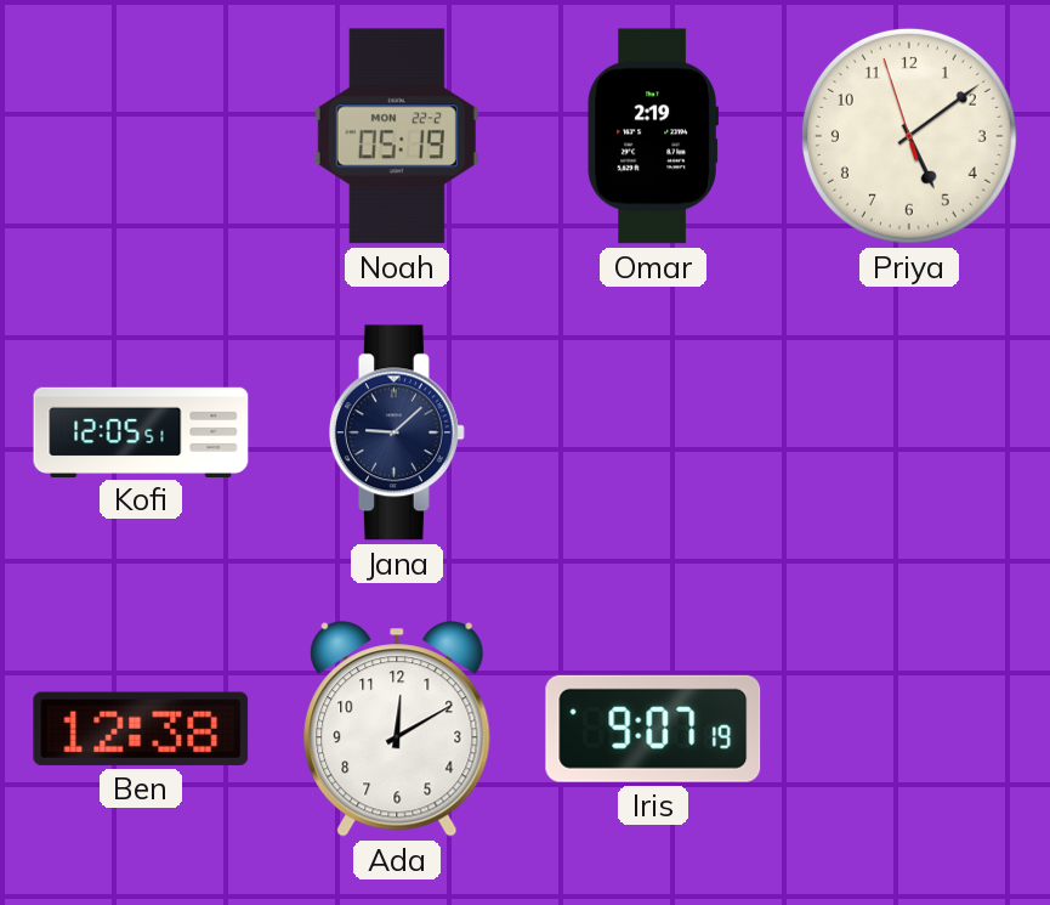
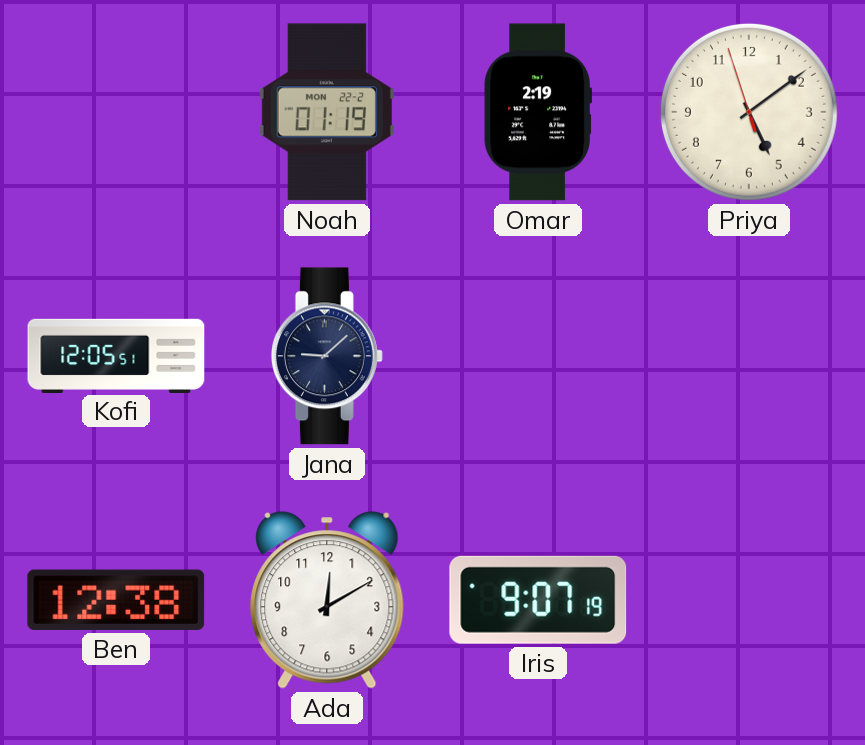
Noah: 05:19 -> 01:19
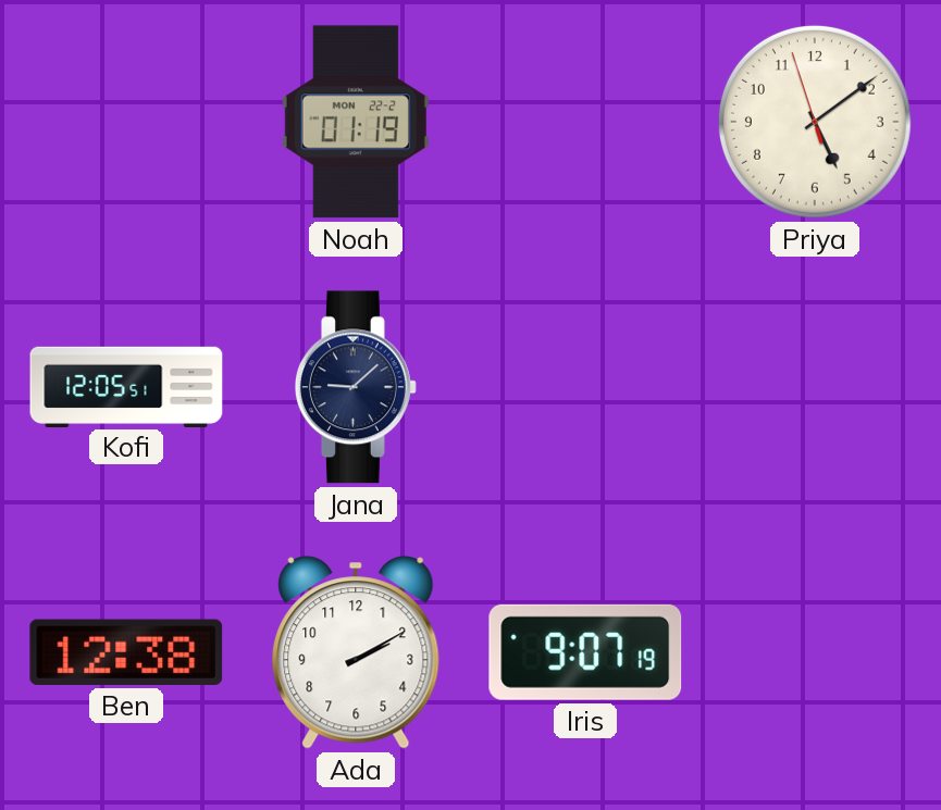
Omar: 2:19 -> none
Ada: 12:10 -> 2:10
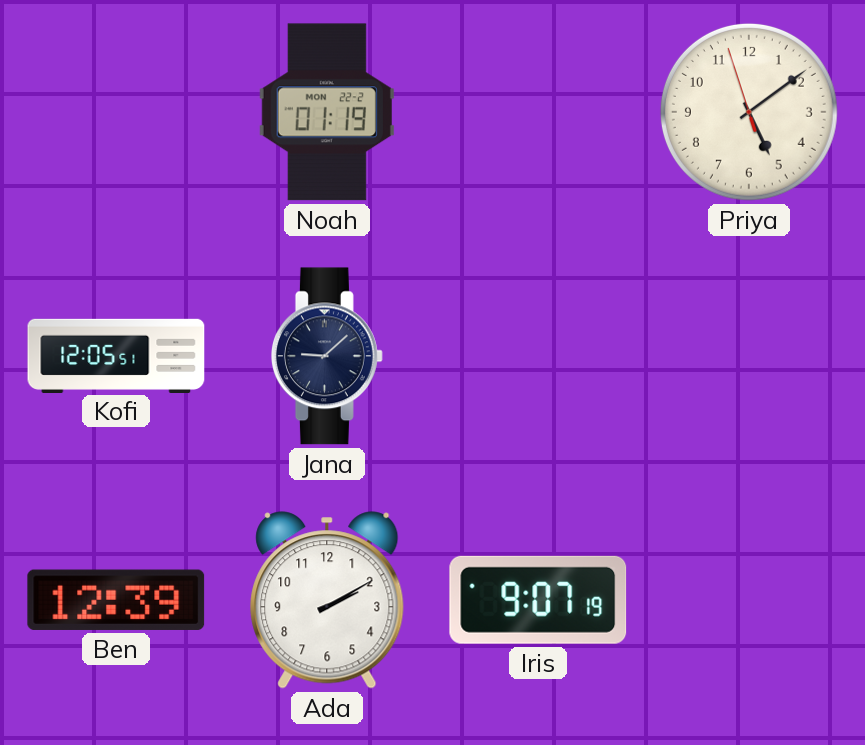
Ben: 12:38 -> 12:39
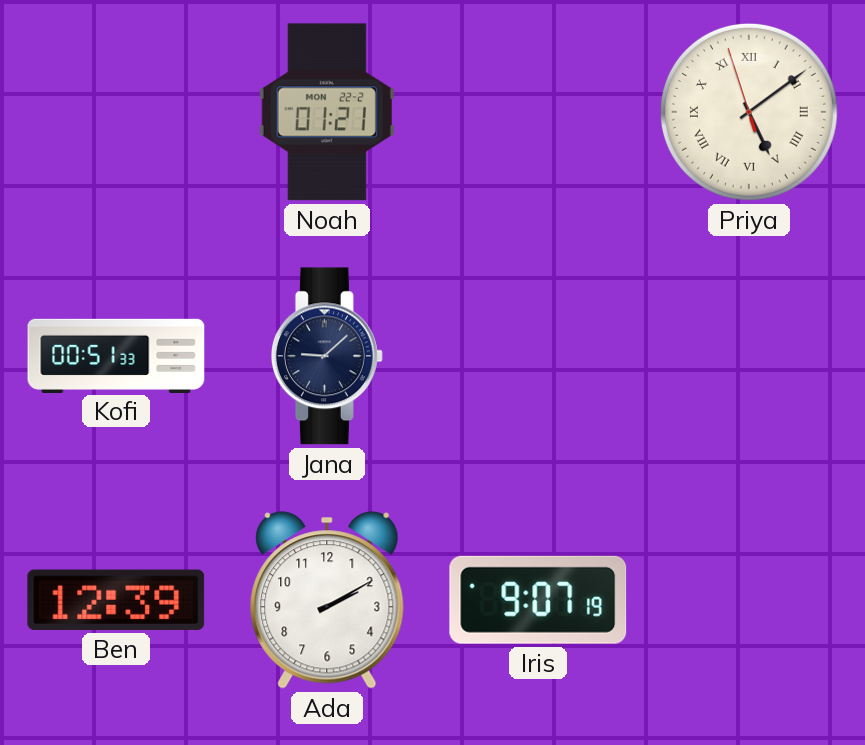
Noah: 01:19 -> 01:21
Priya numerals: Arabic -> Roman
Kofi: 12:05 -> 00:51
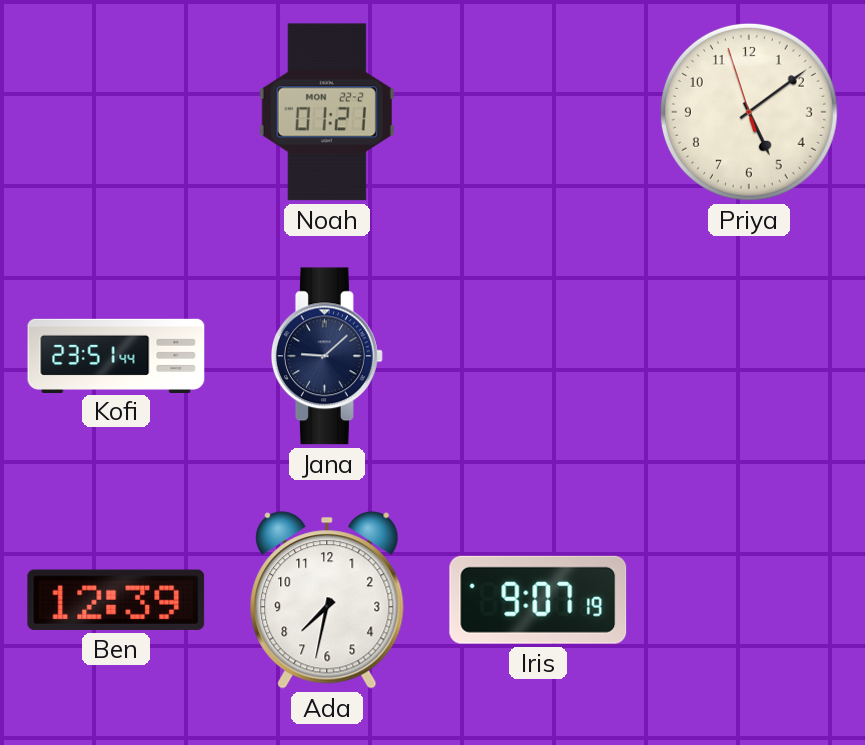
Priya numerals: Roman -> Arabic
Kofi: 00:51 -> 23:51
Ada: 2:10 -> 7:32
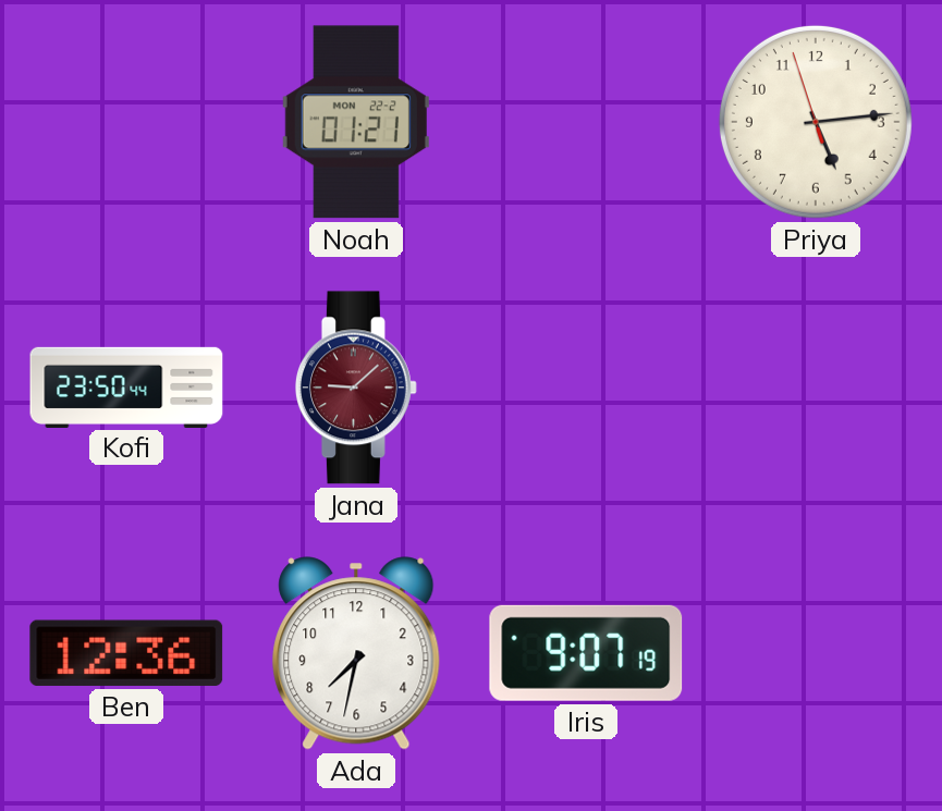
Priya: 5:08 -> 5:13
Kofi: 23:51 -> 23:50
Jana dial: navy -> burgundy
Ben: 12:39 -> 12:36
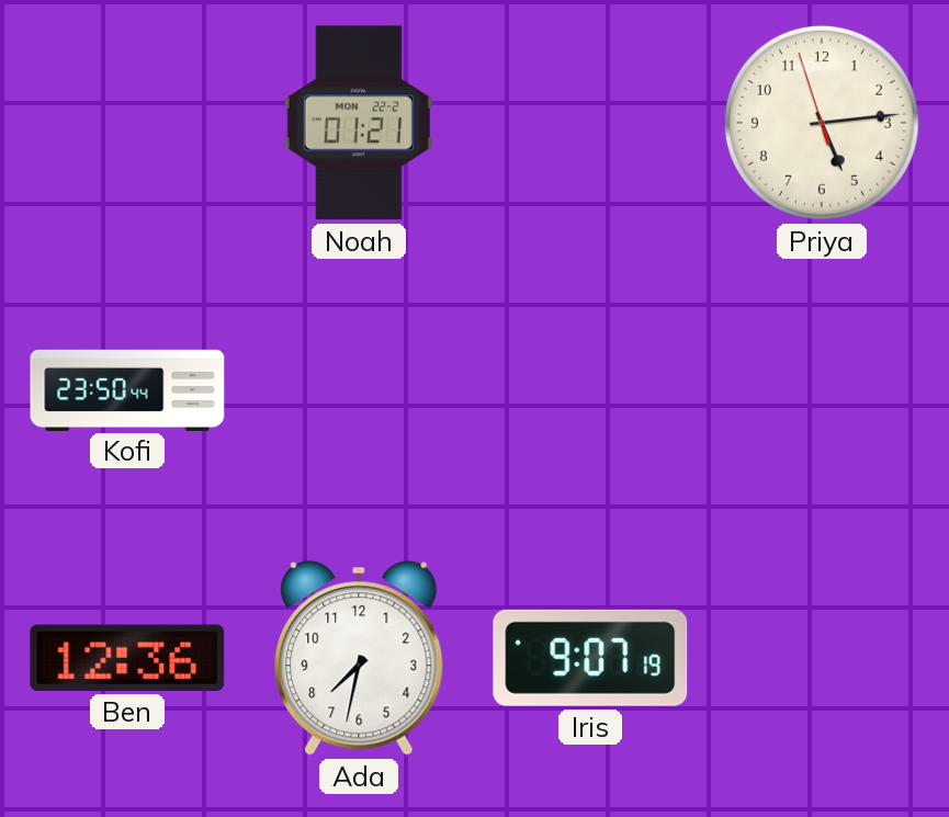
Jana: 9:08 -> none
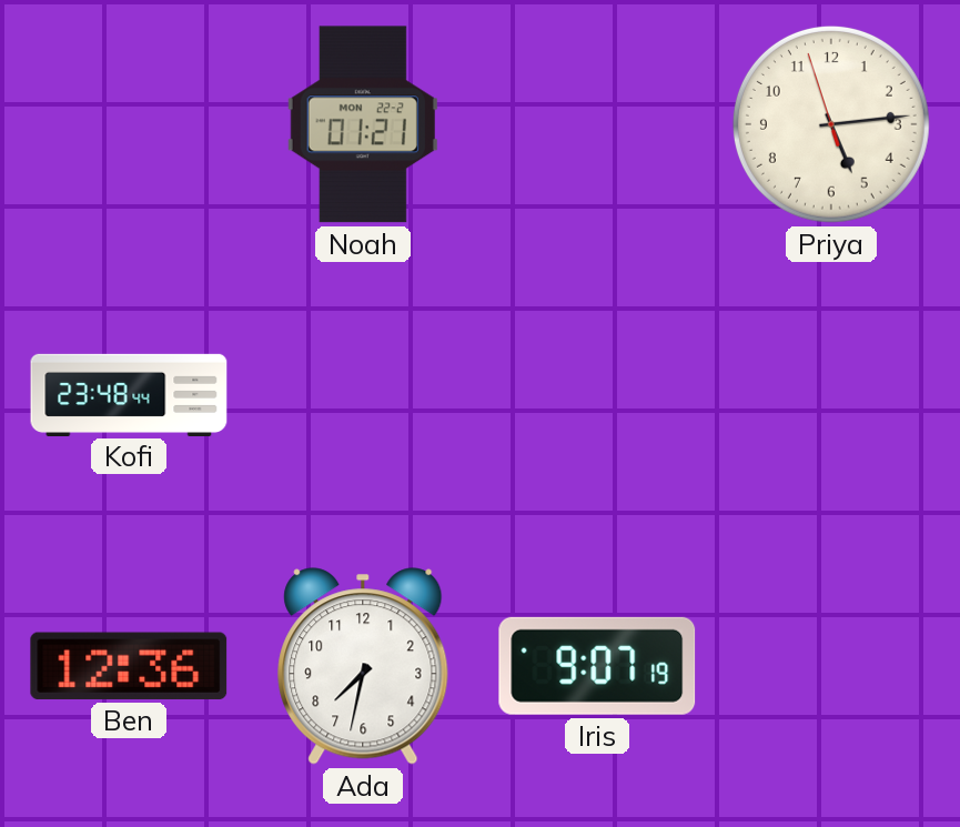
Kofi: 23:50 -> 23:48
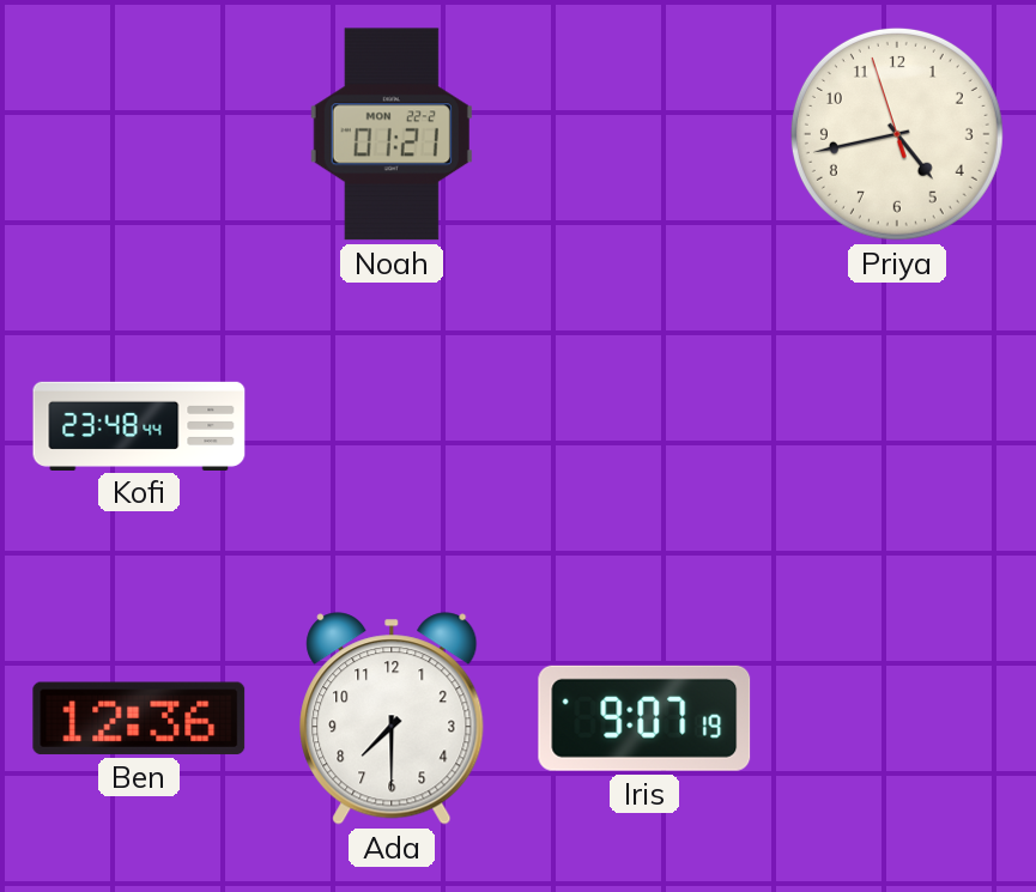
Priya: 5:13 -> 4:42
Ada: 7:32 -> 7:30
